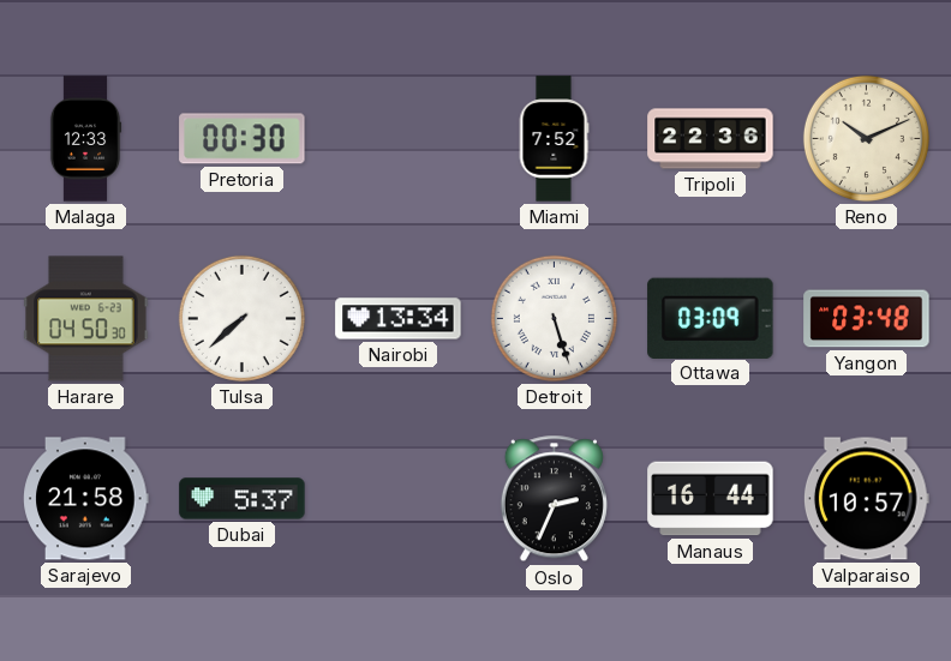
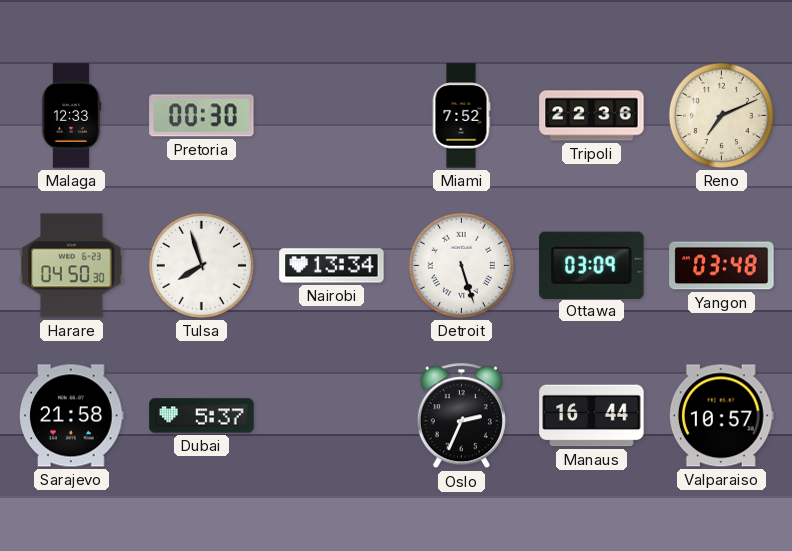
Reno: 10:11 -> 7:11
Tulsa: 7:38 -> 7:57
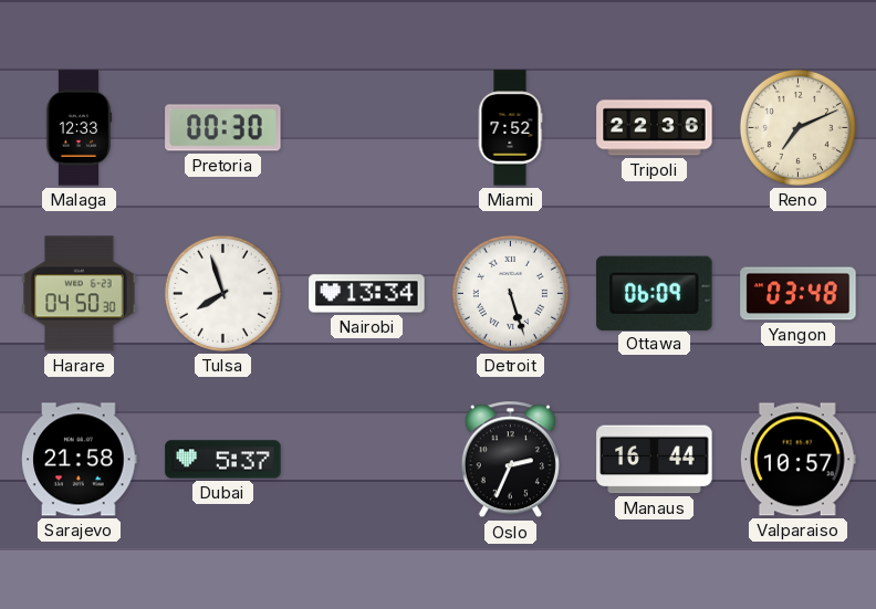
Ottawa: 03:09 -> 06:09
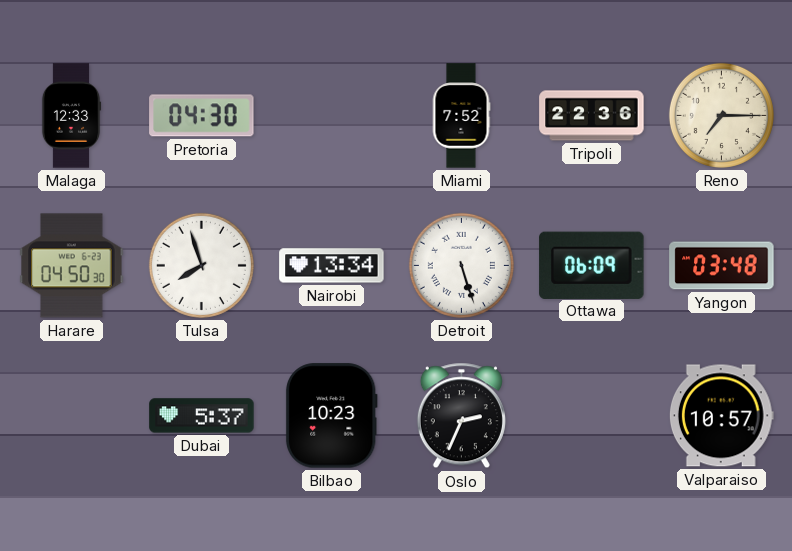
Pretoria: 00:30 -> 04:30
Reno: 7:11 -> 7:15
Sarajevo: 21:58 -> none
Bilbao: none -> 10:23
Manaus: 16:44 -> none
